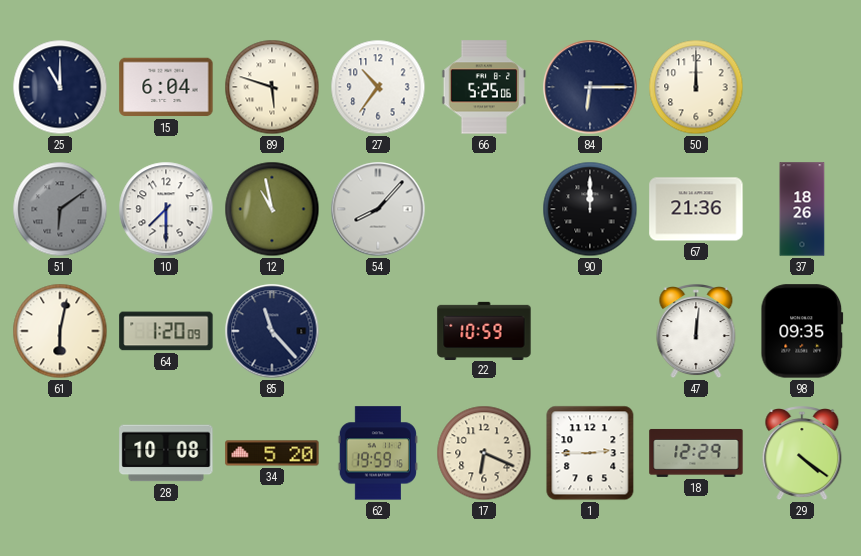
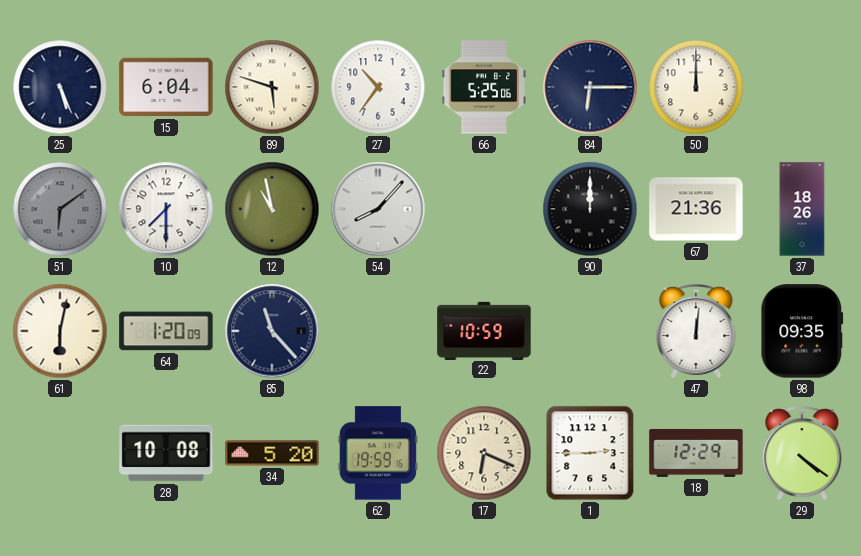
25: 11:00 -> 5:26
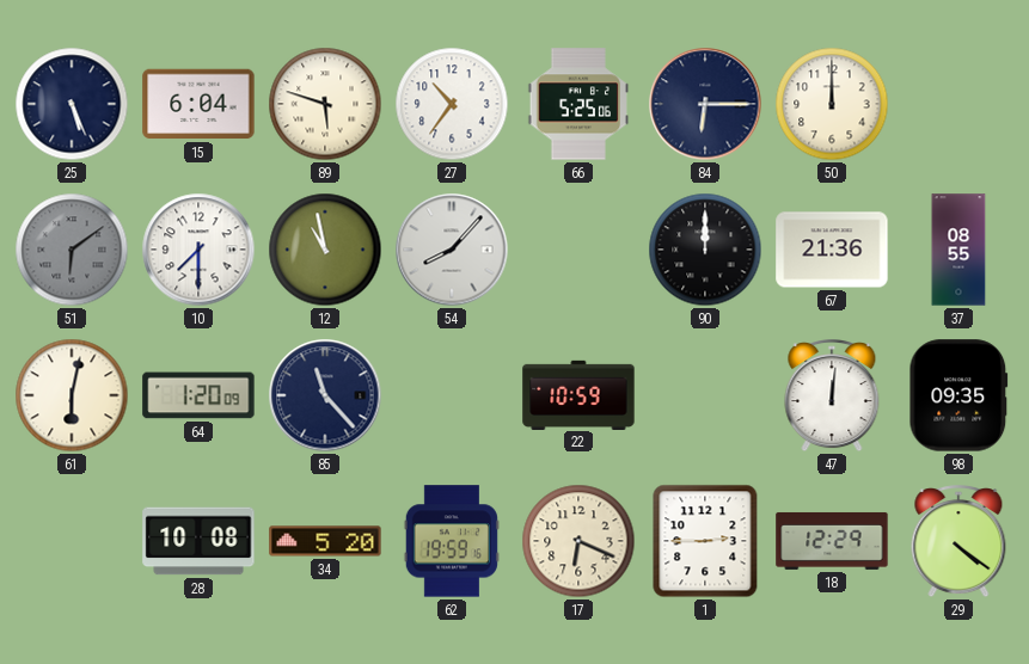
37: 18:26 -> 08:55
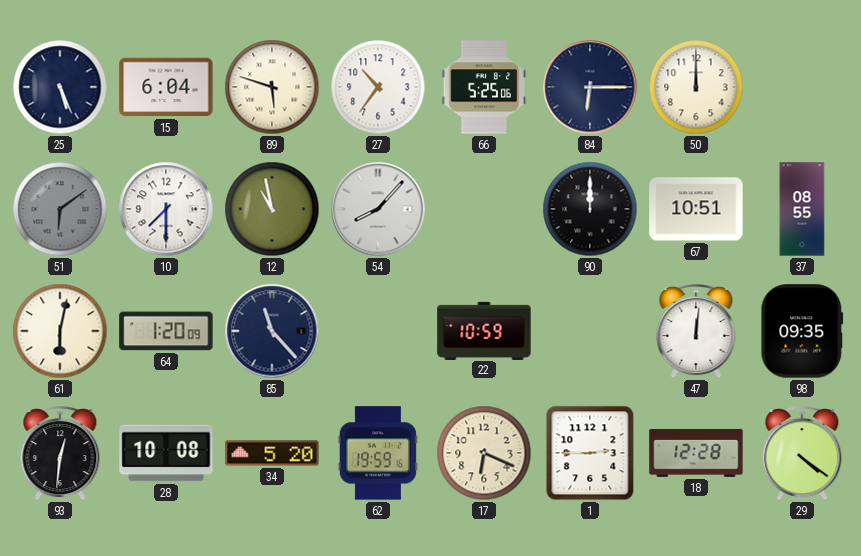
67: 21:36 -> 10:51
93: none -> 12:31
18: 12:29 -> 12:28
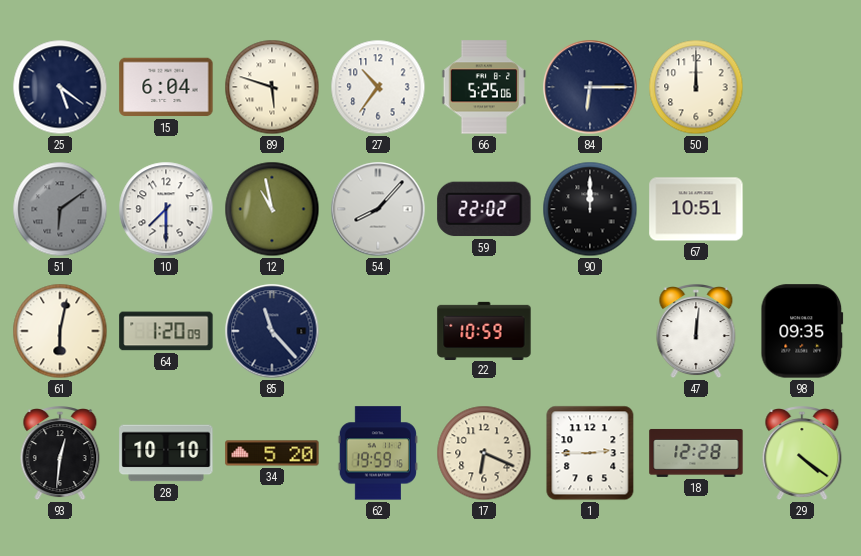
25: 5:26 -> 5:21
59: none -> 22:02
37: 08:55 -> none
28: 10:08 -> 10:10
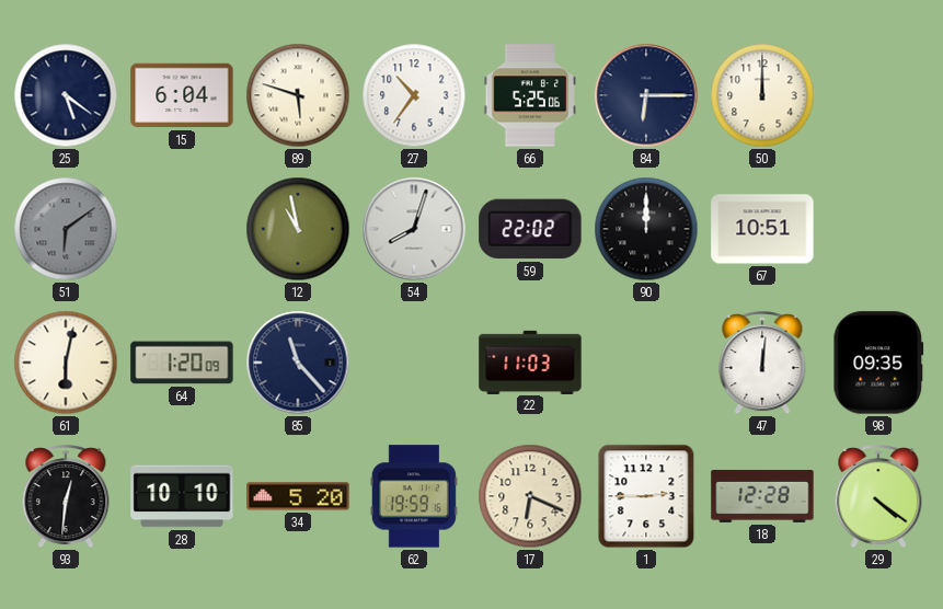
10: 7:30 -> none
54: 8:07 -> 8:03
22: 10:59 -> 11:03
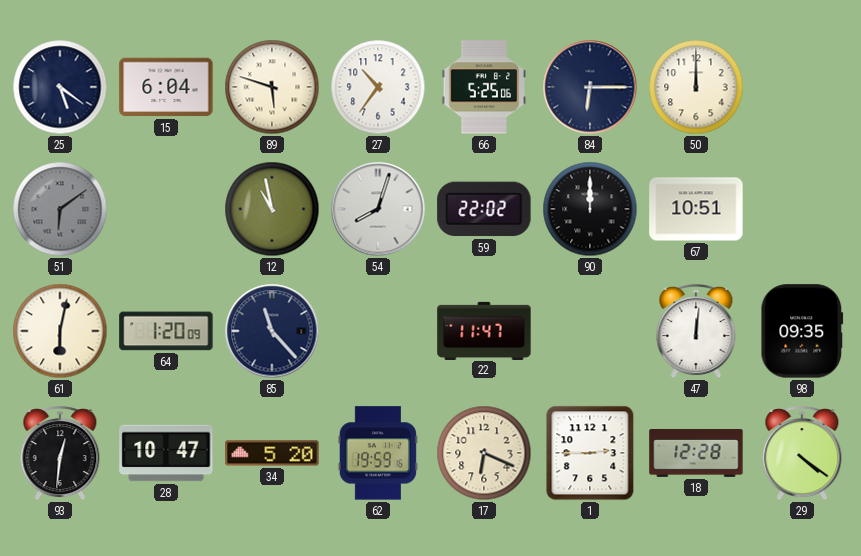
22: 11:03 -> 11:47
28: 10:10 -> 10:47
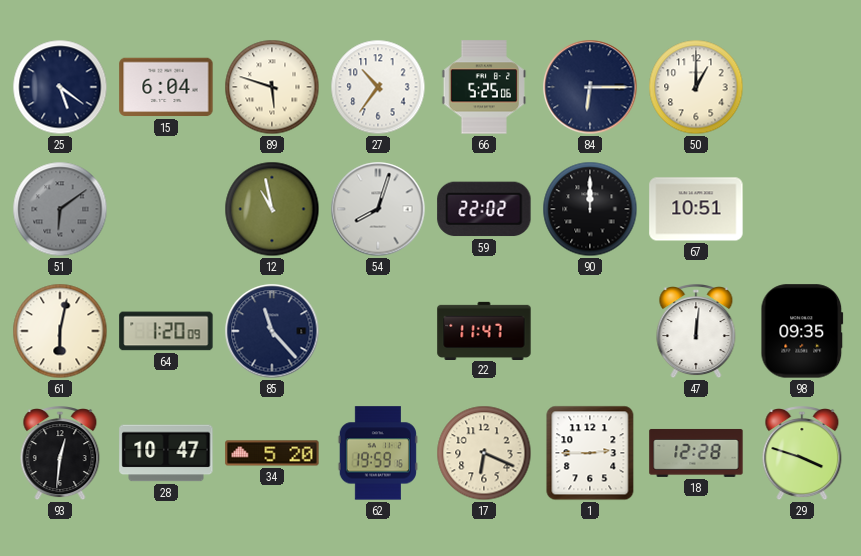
50: 12:00 -> 1:00
29: 4:21 -> 3:48
